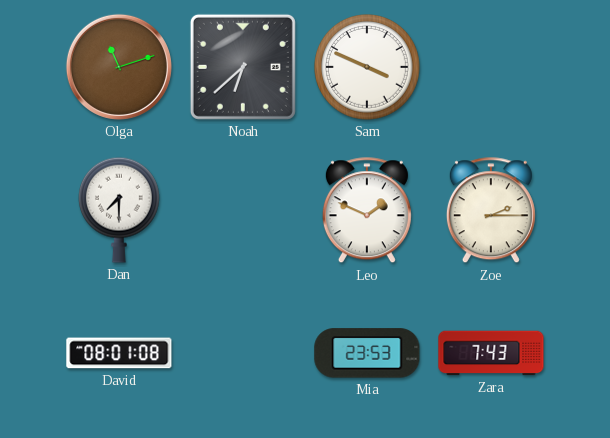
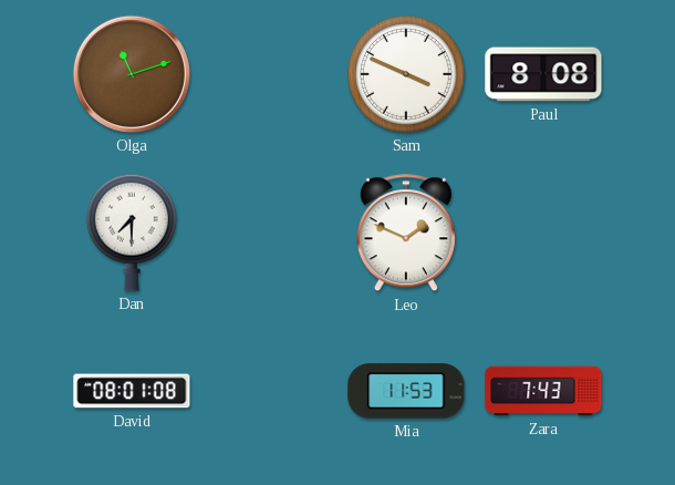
Noah: 6:38 -> none
Paul: none -> 8:08
Zoe: 2:15 -> none
Mia: 23:53 -> 11:53
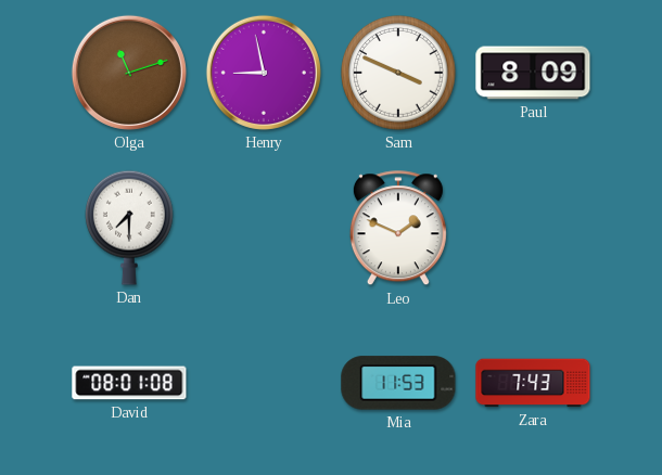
Henry: none -> 8:58
Paul: 8:08 -> 8:09
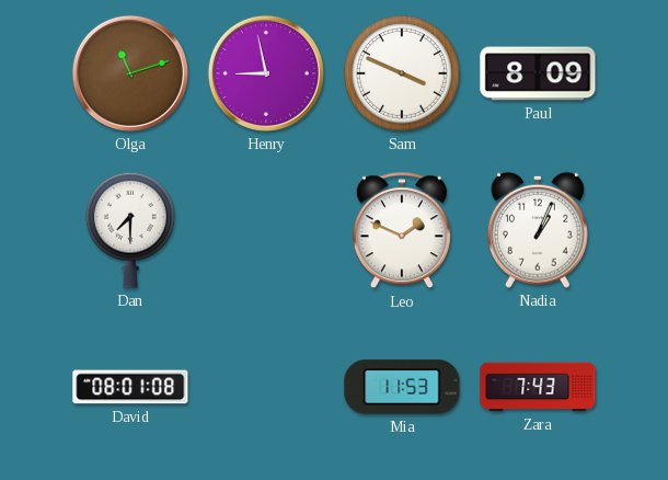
Nadia: none -> 1:04
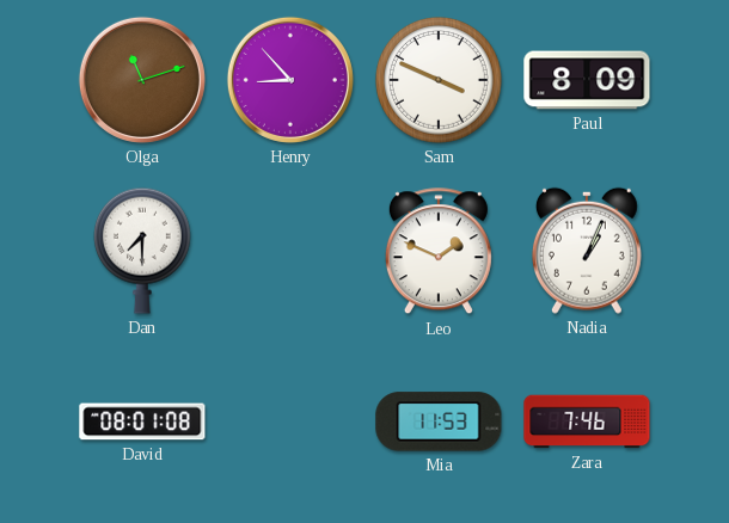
Henry: 8:58 -> 8:53
Zara: 7:43 -> 7:46
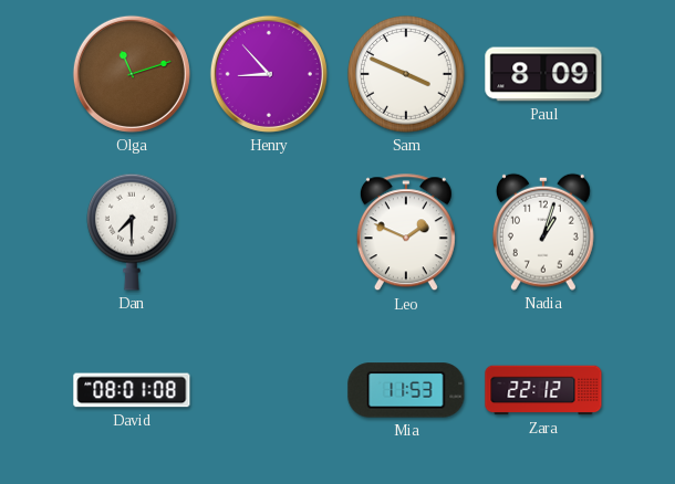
Nadia: 1:04 -> 1:03
Zara: 7:46 -> 22:12
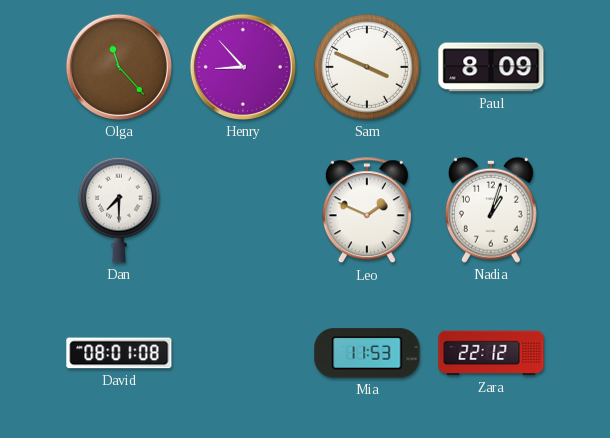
Olga: 11:12 -> 11:23
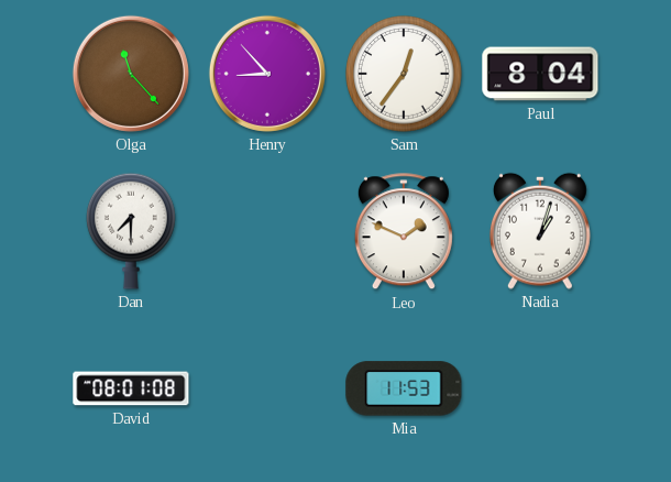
Sam: 3:49 -> 12:36
Paul: 8:09 -> 8:04
Zara: 22:12 -> none
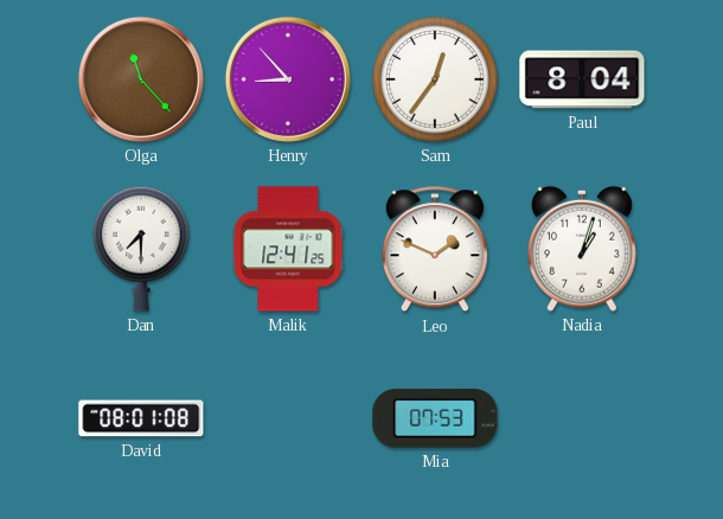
Malik: none -> 12:41
Mia: 11:53 -> 07:53
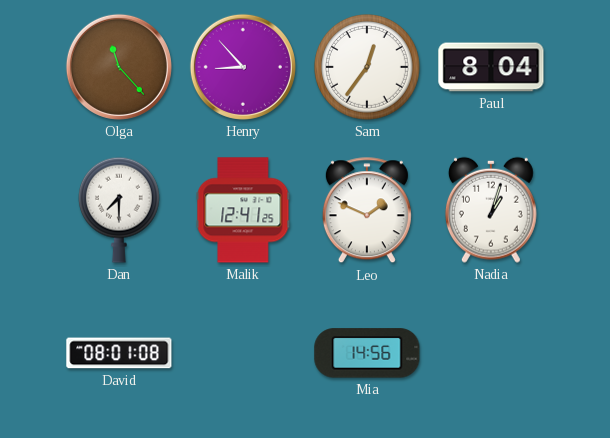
Mia: 07:53 -> 14:56
